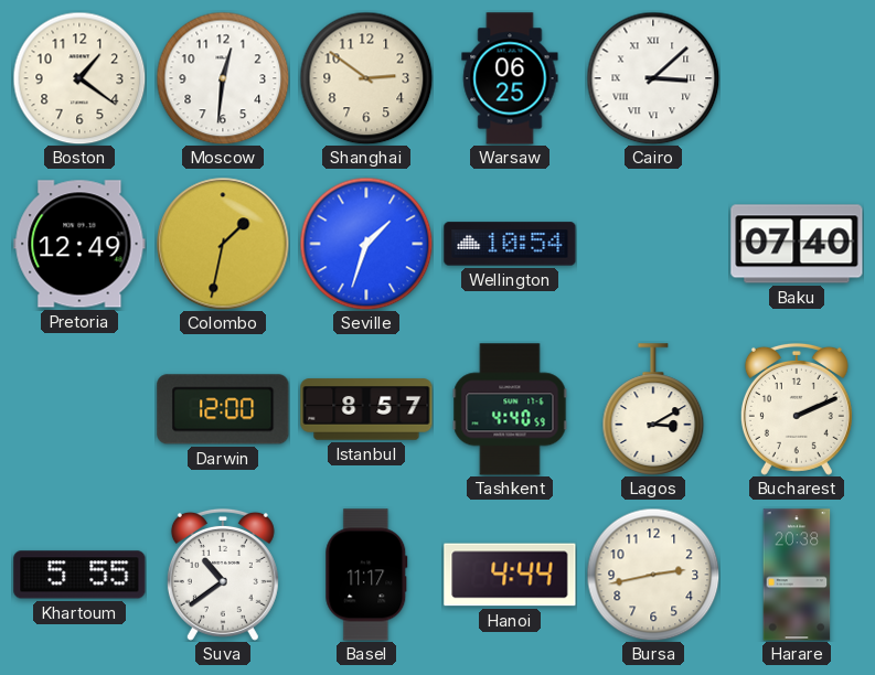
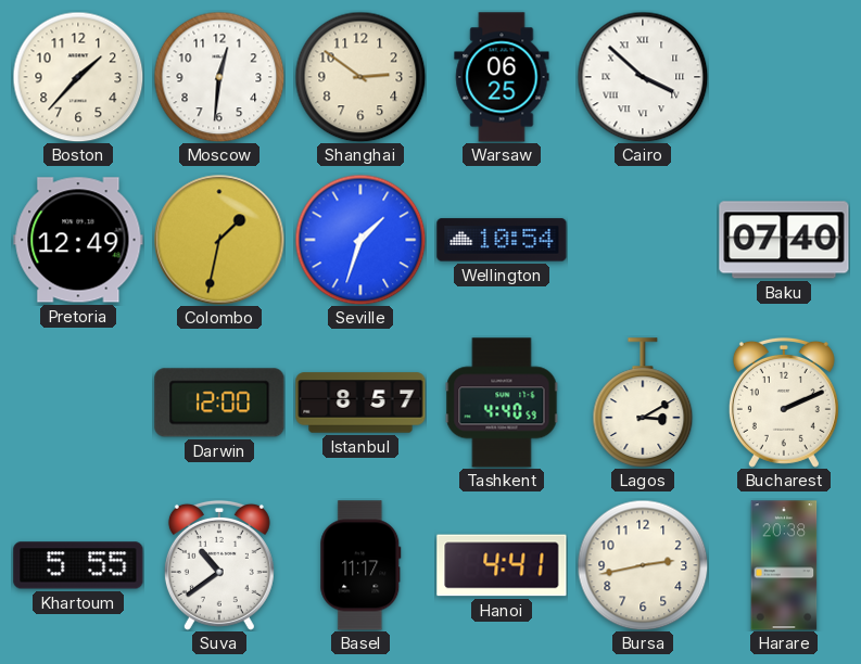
Boston: 1:21 -> 1:37
Cairo: 3:08 -> 3:52
Hanoi: 4:44 -> 4:41
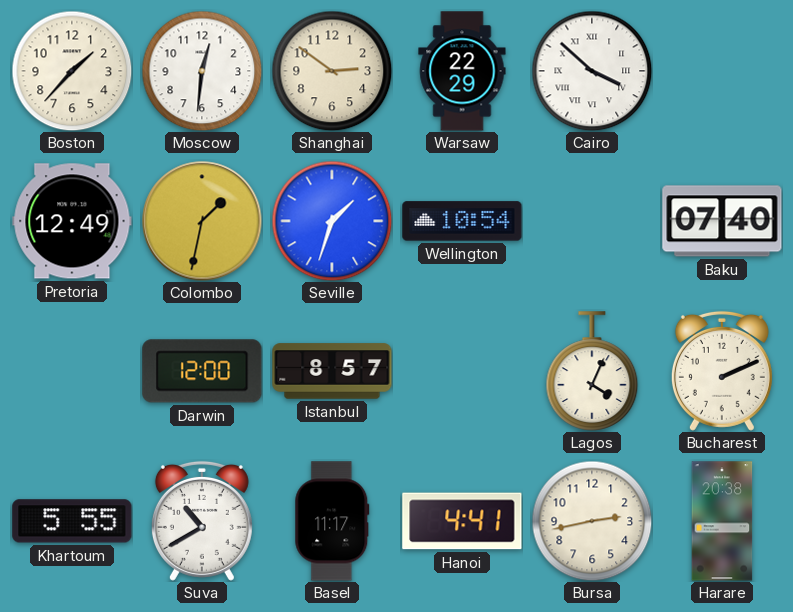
Warsaw: 06:25 -> 22:29
Tashkent: 4:40 -> none
Lagos: 3:10 -> 4:04
Suva: 10:39 -> 10:40
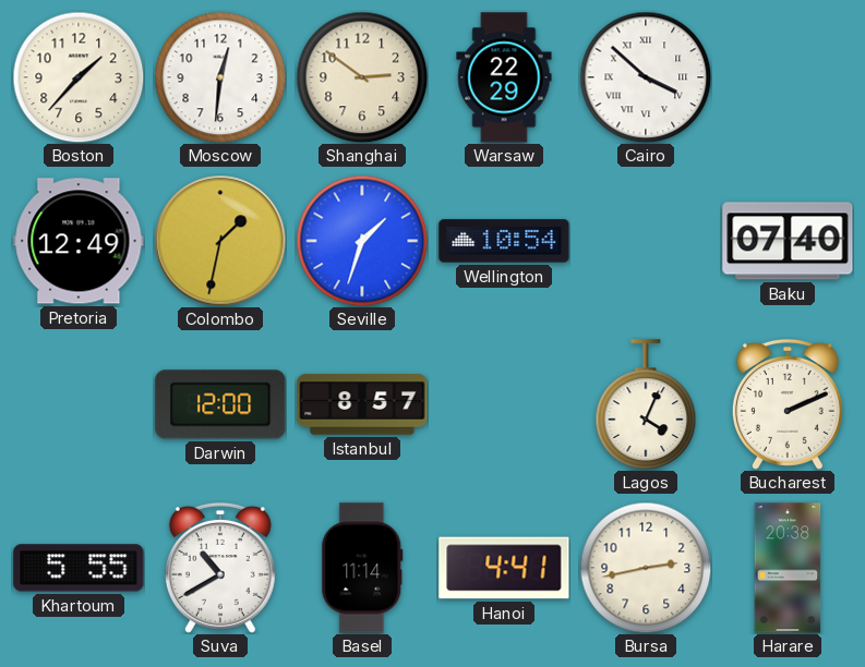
Basel: 11:17 -> 11:14
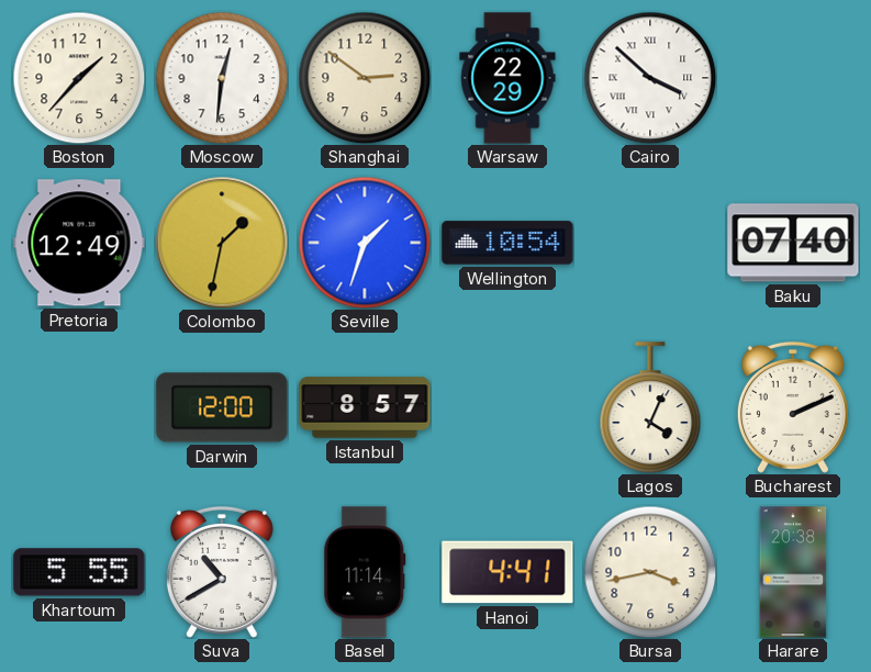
Bursa: 2:43 -> 3:43
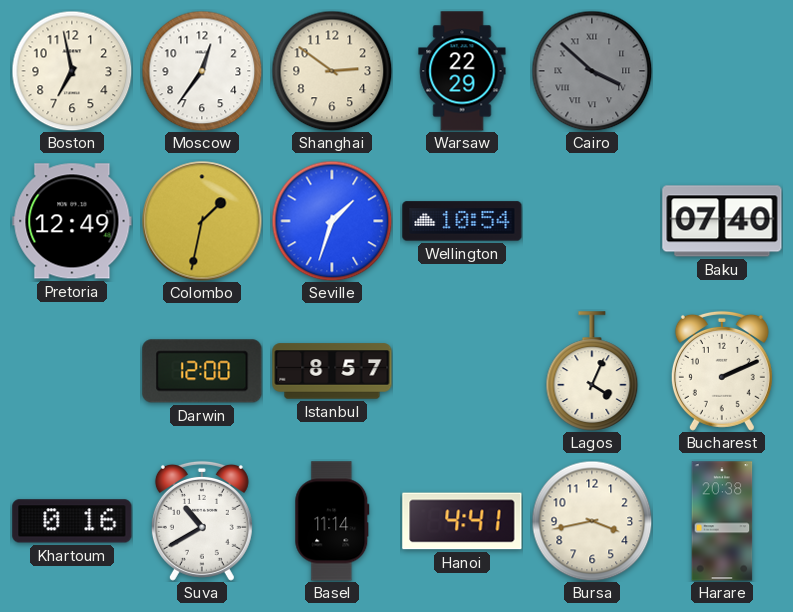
Boston: 1:37 -> 6:58
Moscow: 12:31 -> 12:36
Cairo dial: white -> grey
Khartoum: 5:55 -> 0:16
